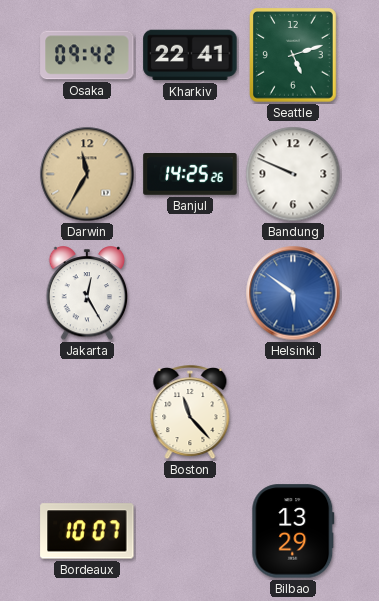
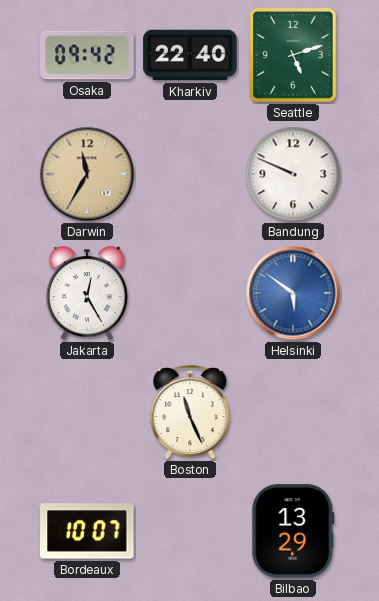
Kharkiv: 22:41 -> 22:40
Banjul: 14:25 -> none
Boston: 11:23 -> 11:26
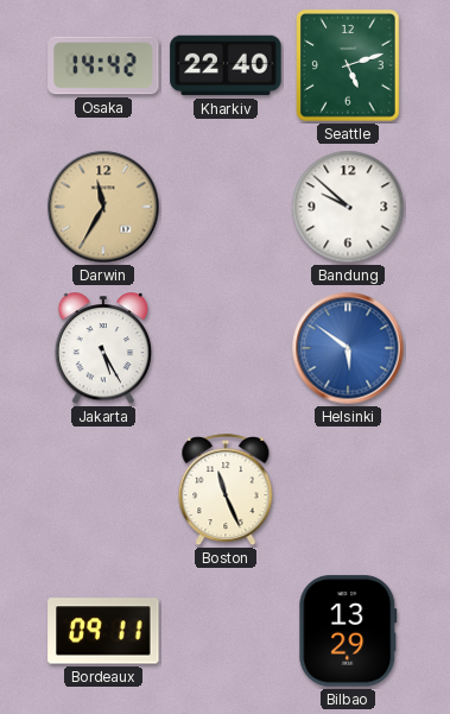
Osaka: 09:42 -> 14:42
Bandung: 9:49 -> 9:52
Jakarta: 12:25 -> 5:25
Bordeaux: 10:07 -> 09:11
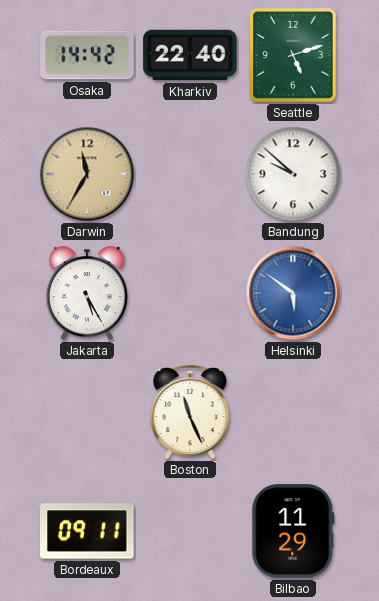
Bilbao: 13:29 -> 11:29
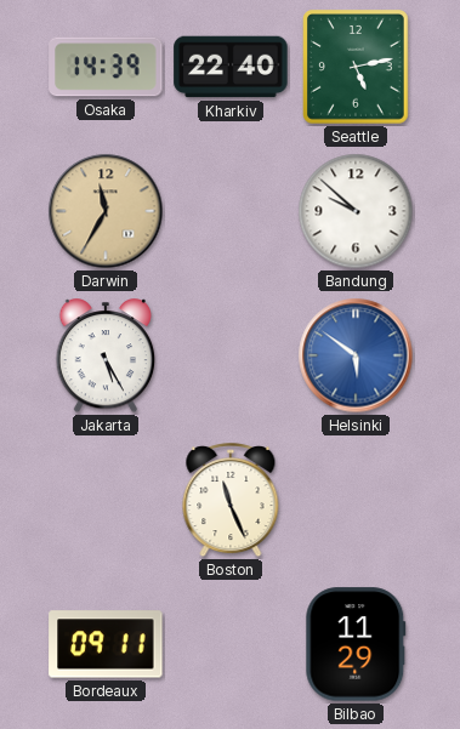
Osaka: 14:42 -> 14:39
Seattle: 5:12 -> 5:13
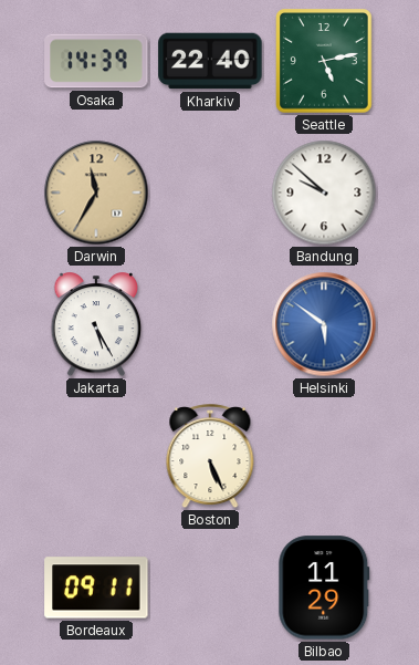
Boston: 11:26 -> 5:26
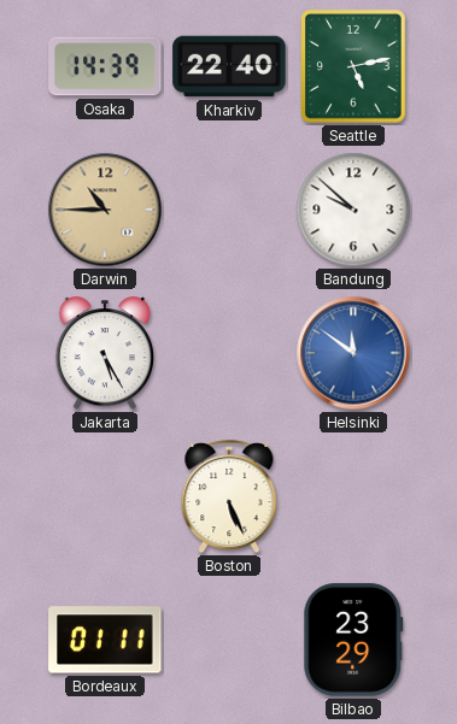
Darwin: 11:35 -> 10:45
Helsinki: 5:51 -> 11:51
Bordeaux: 09:11 -> 01:11
Bilbao: 11:29 -> 23:29
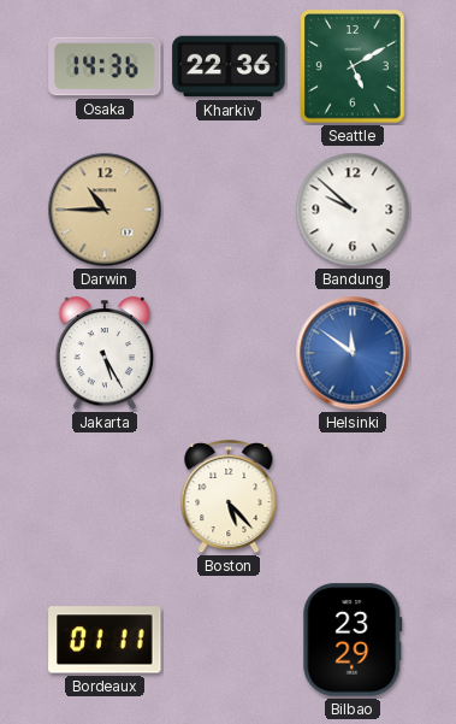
Osaka: 14:39 -> 14:36
Kharkiv: 22:40 -> 22:36
Seattle: 5:13 -> 5:10
Boston: 5:26 -> 5:23
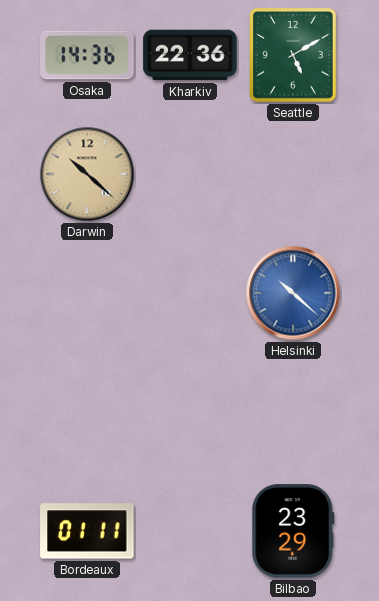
Darwin: 10:45 -> 10:22
Bandung: 9:52 -> none
Jakarta: 5:25 -> none
Helsinki: 11:51 -> 10:22
Boston: 5:23 -> none
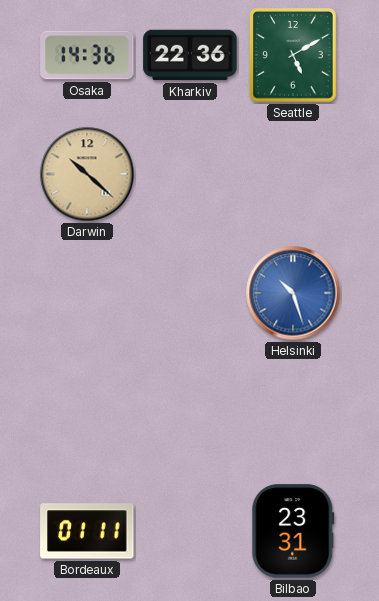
Helsinki: 10:22 -> 10:27
Bilbao: 23:29 -> 23:31
